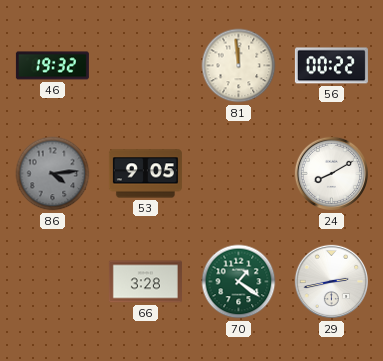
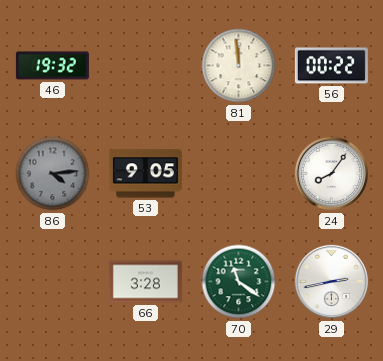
24: 8:10 -> 8:06
70: 1:21 -> 11:21
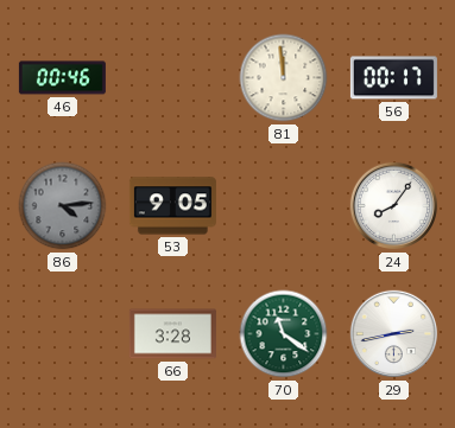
46: 19:32 -> 00:46
56: 00:22 -> 00:17
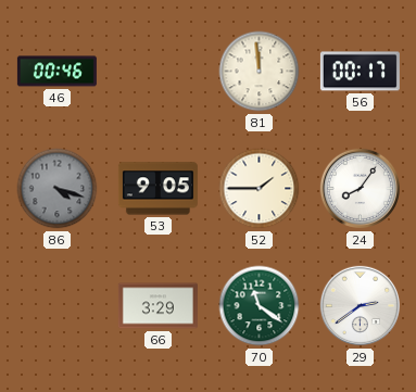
86: 4:14 -> 4:18
52: none -> 1:45
66: 3:28 -> 3:29
29: 2:43 -> 2:39
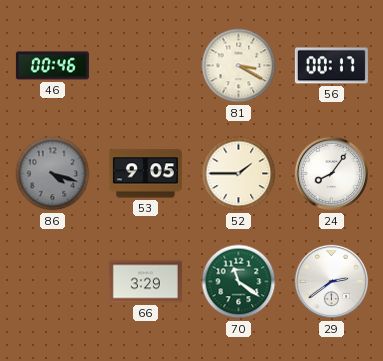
81: 11:59 -> 3:20
